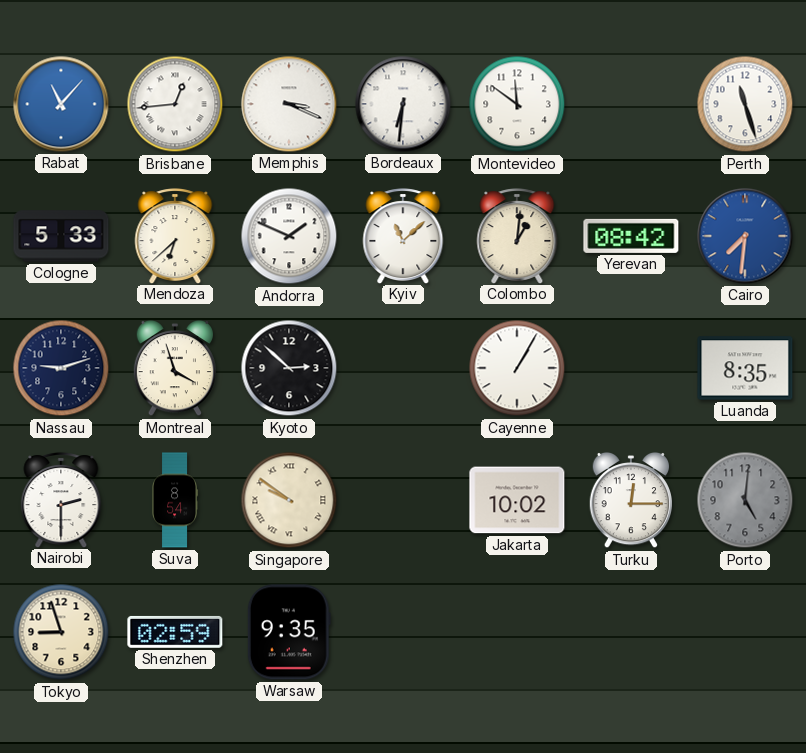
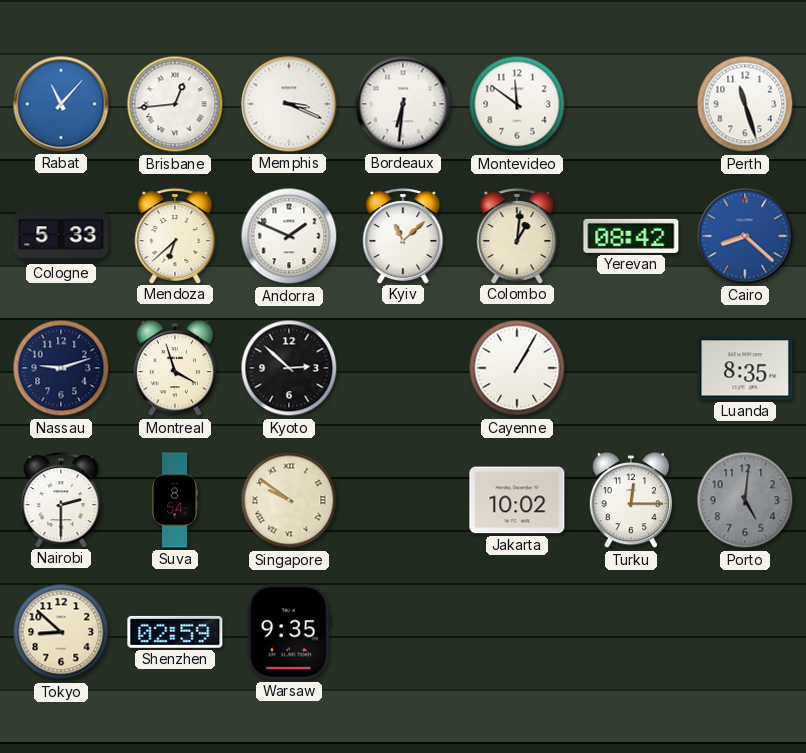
Cairo: 7:31 -> 8:22
Tokyo: 8:57 -> 8:52
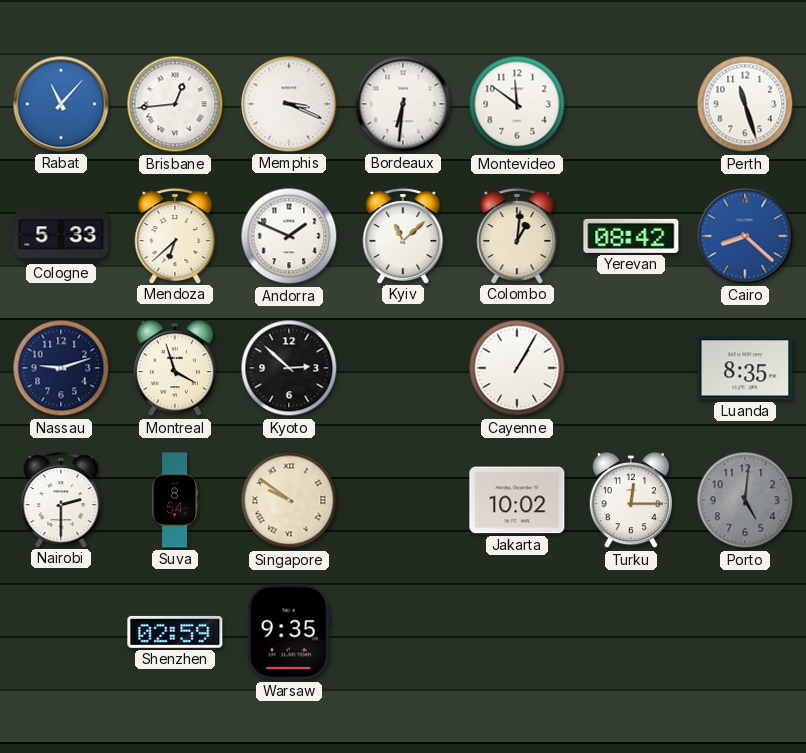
Tokyo: 8:52 -> none
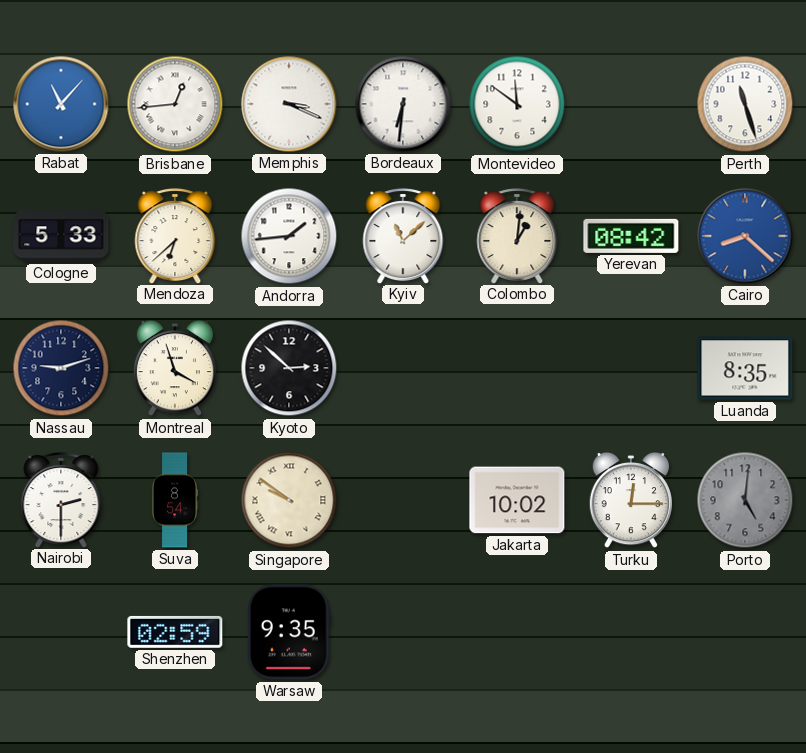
Andorra: 1:49 -> 1:44
Cayenne: 1:05 -> none
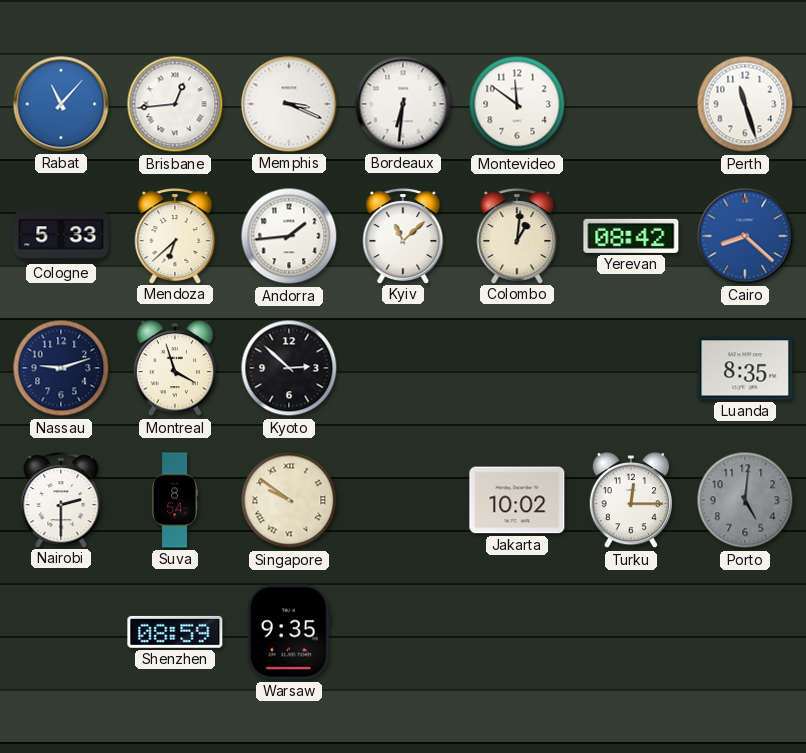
Shenzhen: 02:59 -> 08:59
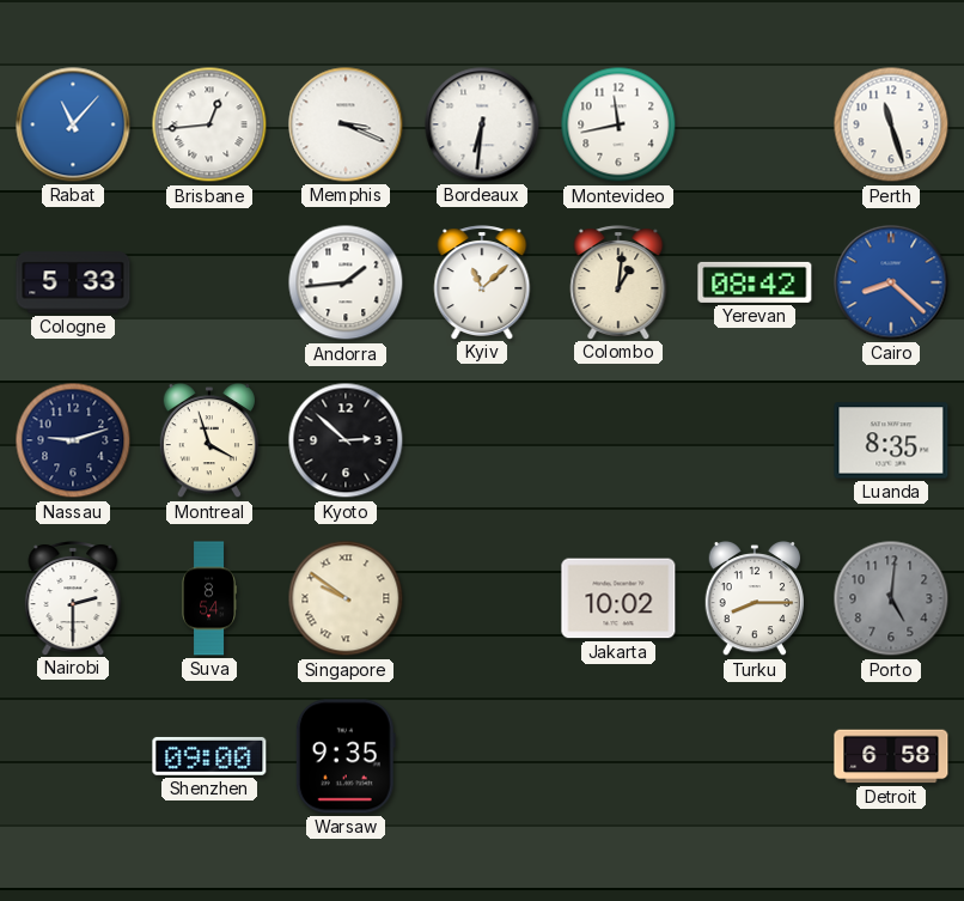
Montevideo: 11:51 -> 11:43
Mendoza: 6:38 -> none
Turku: 12:15 -> 8:15
Shenzhen: 08:59 -> 09:00
Detroit: none -> 6:58
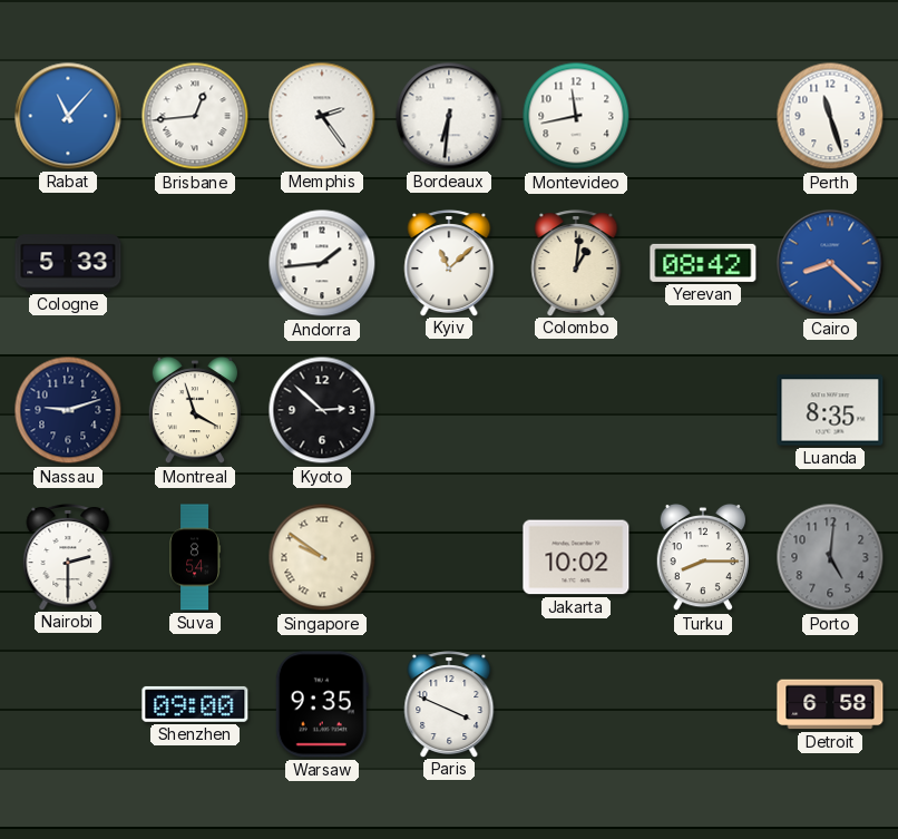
Memphis: 3:19 -> 2:24
Paris: none -> 3:49
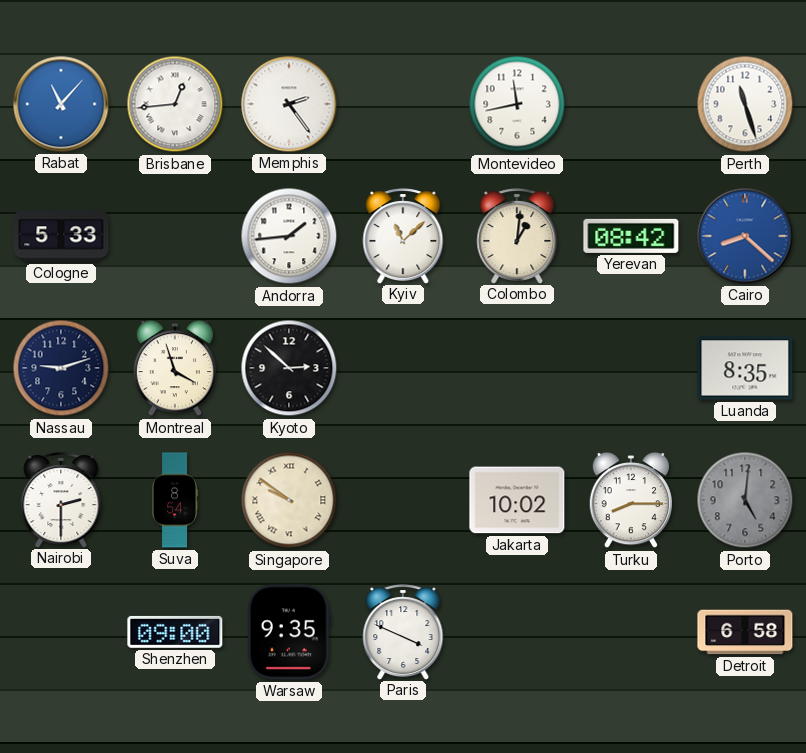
Bordeaux: 6:31 -> none
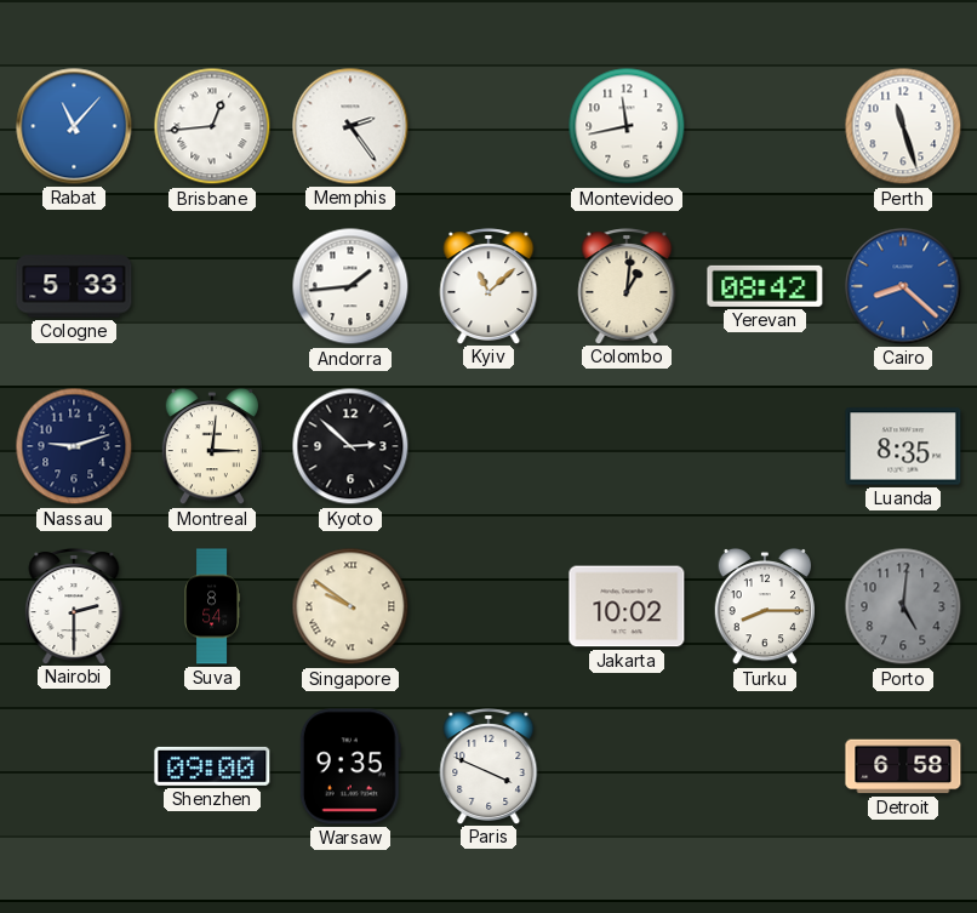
Montreal: 3:57 -> 3:01
